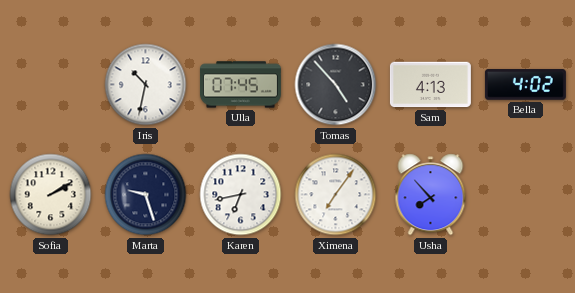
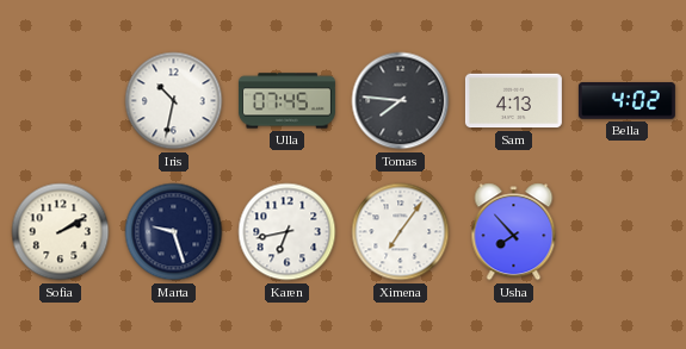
Tomas: 4:53 -> 7:46
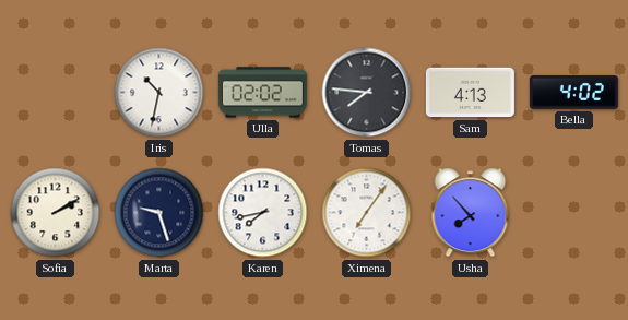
Ulla: 07:45 -> 02:02
Karen: 6:43 -> 7:43
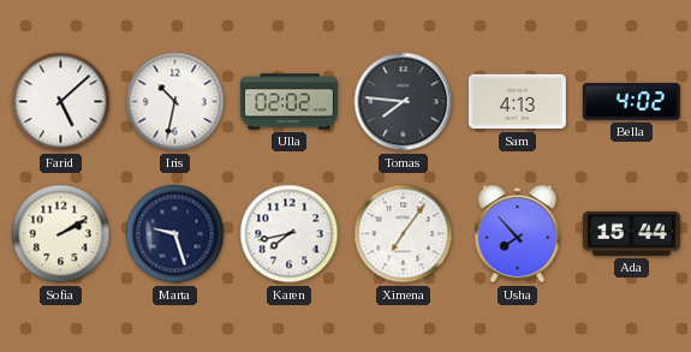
Farid: none -> 5:08
Ada: none -> 15:44
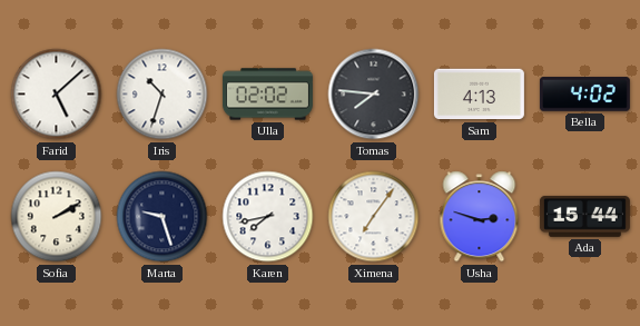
Iris: 10:32 -> 10:33
Usha: 7:53 -> 2:48
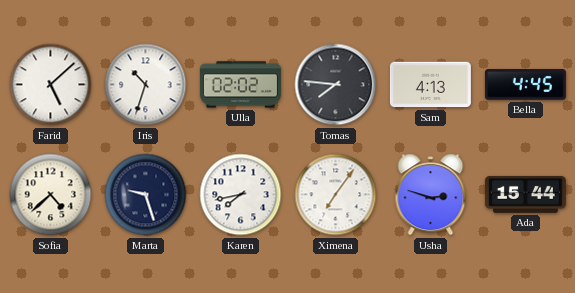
Bella: 4:02 -> 4:45
Sofia: 2:10 -> 4:38
